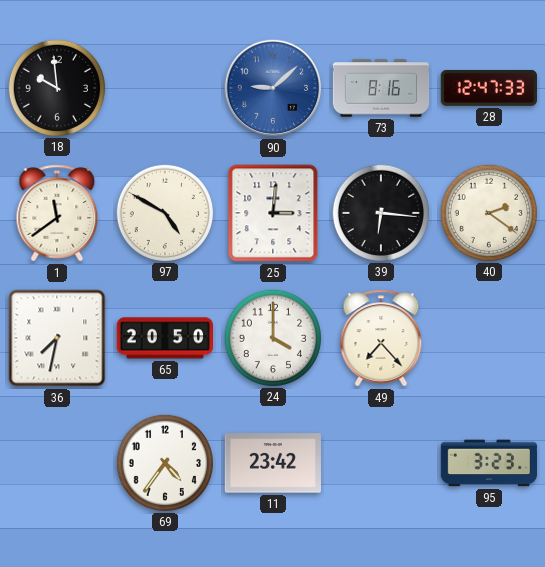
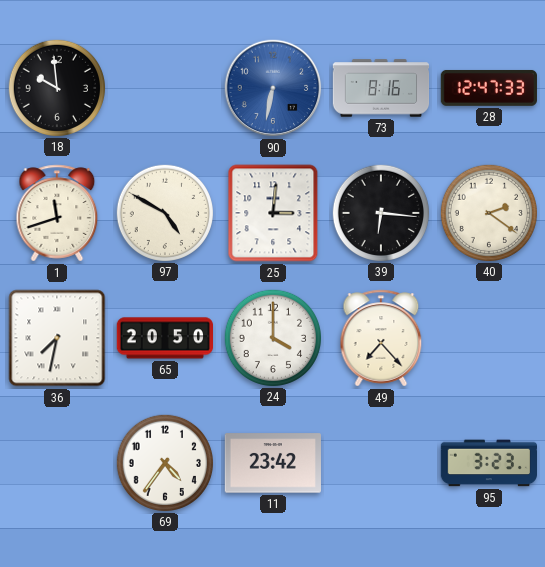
90: 9:08 -> 6:32
1: 11:39 -> 11:42
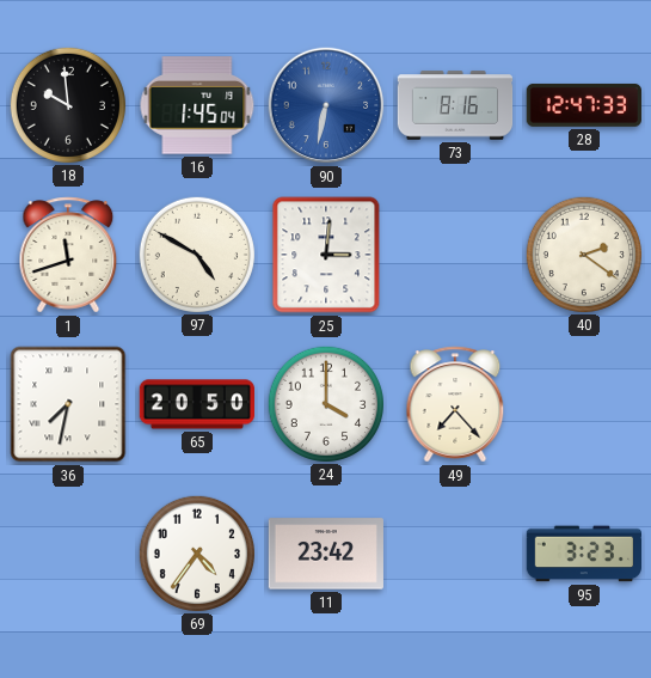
16: none -> 1:45
39: 6:16 -> none
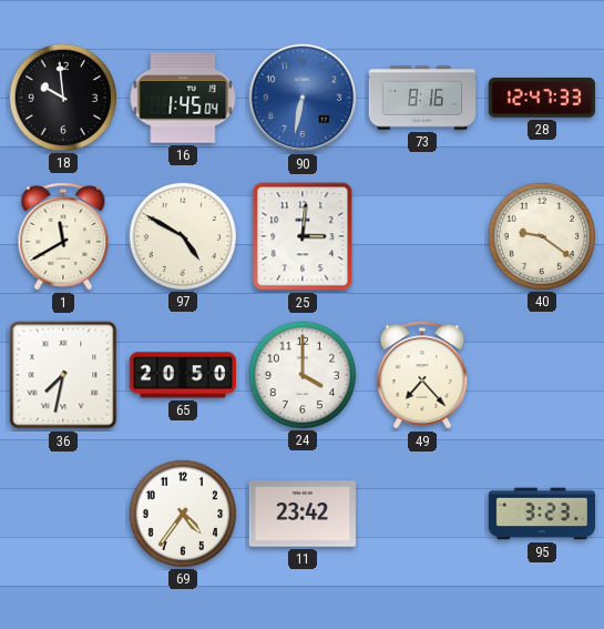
1: 11:42 -> 11:40
40: 2:21 -> 9:21
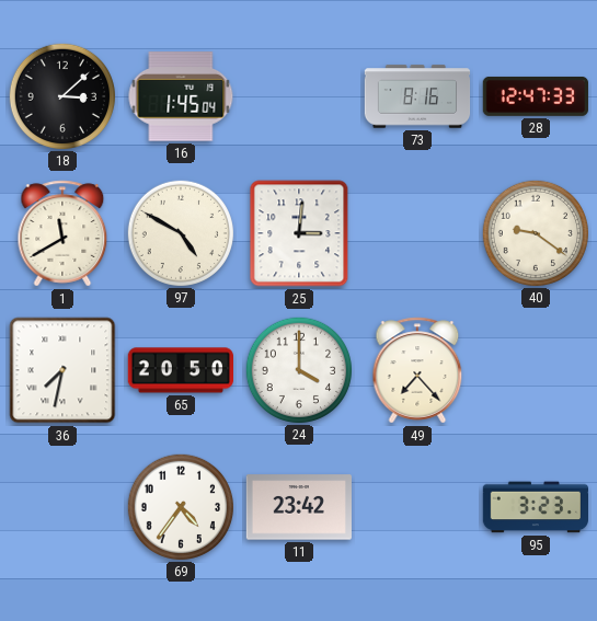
18: 9:59 -> 3:08
90: 6:32 -> none
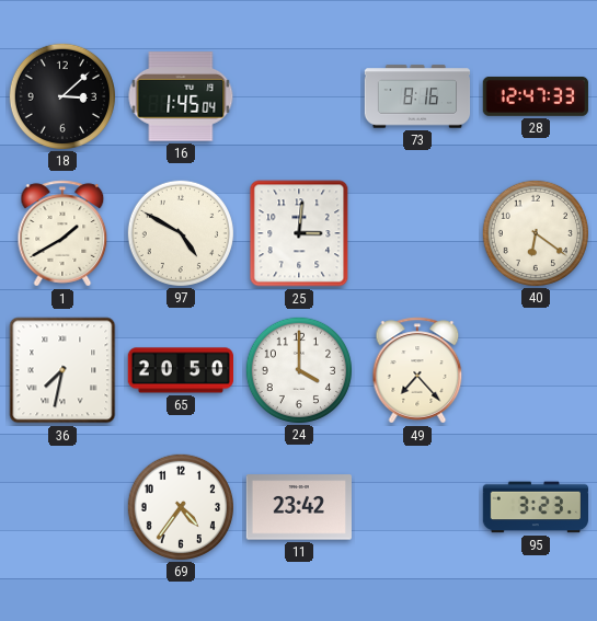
1: 11:40 -> 1:40
40: 9:21 -> 6:21
